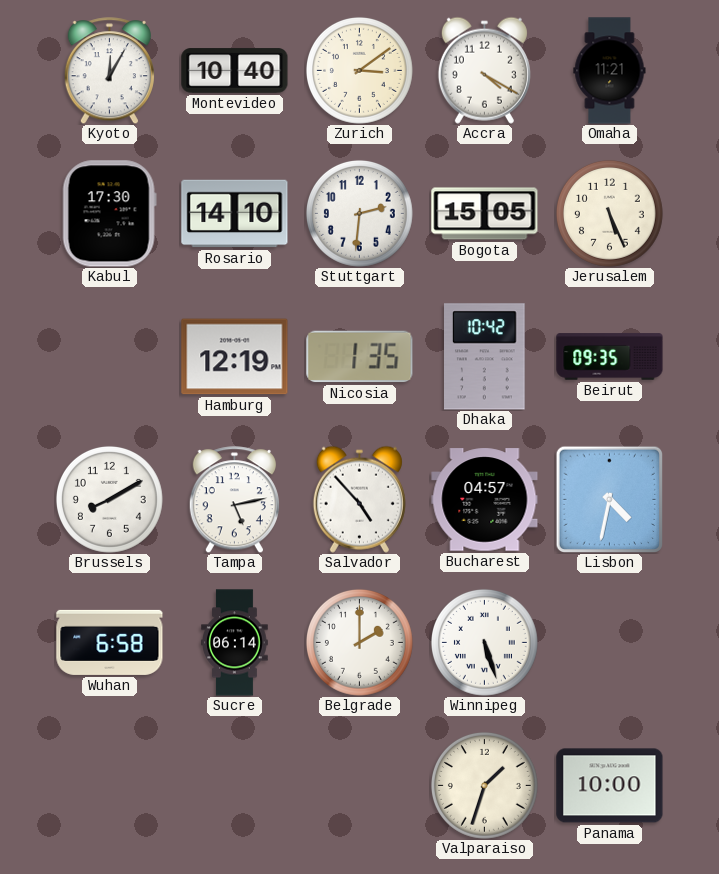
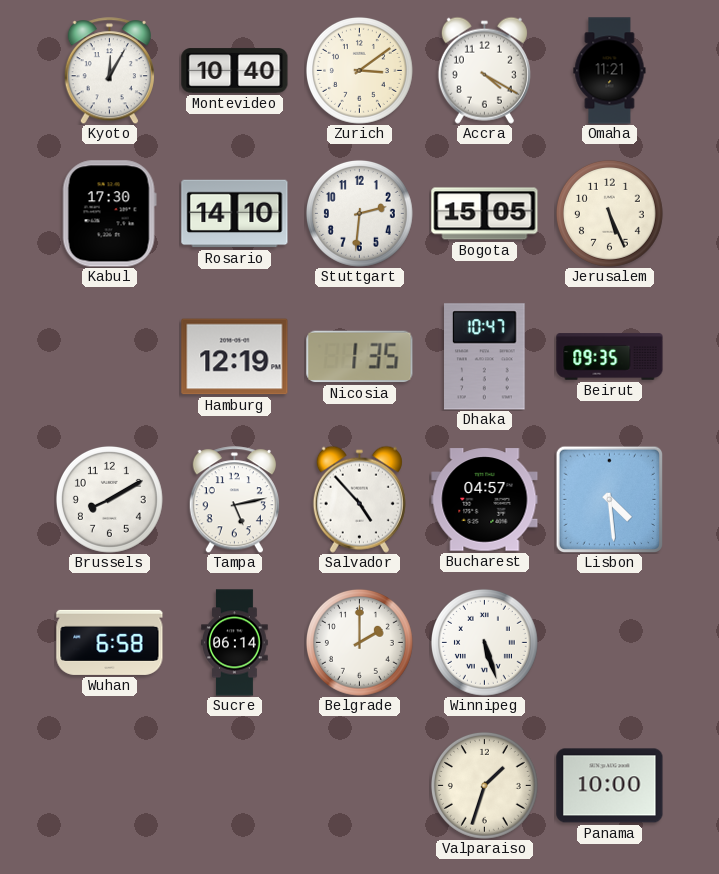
Dhaka: 10:42 -> 10:47
Lisbon: 4:32 -> 4:29
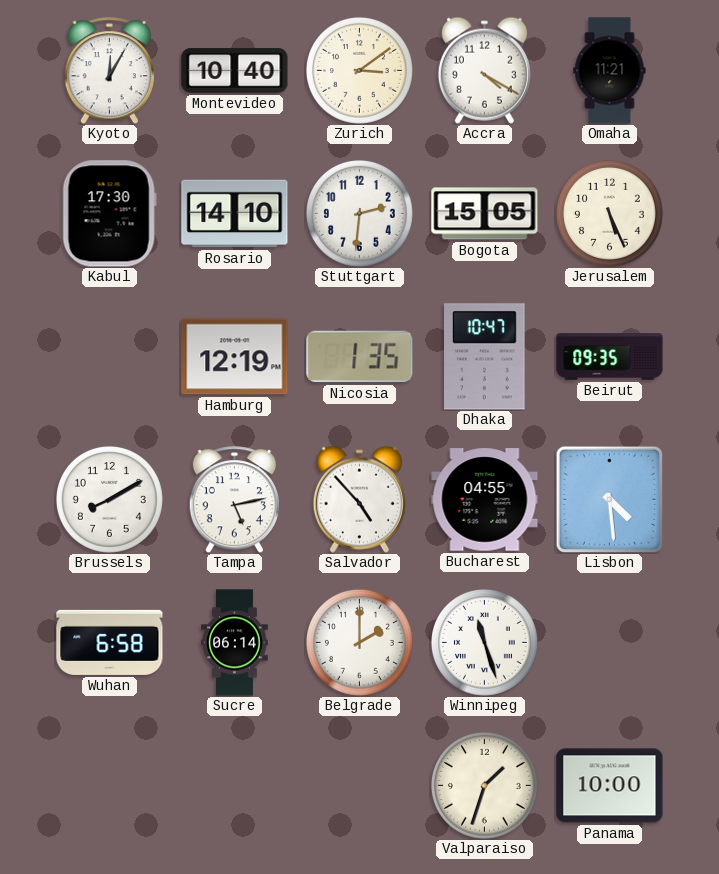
Bucharest: 04:57 -> 04:55
Winnipeg: 5:27 -> 11:27
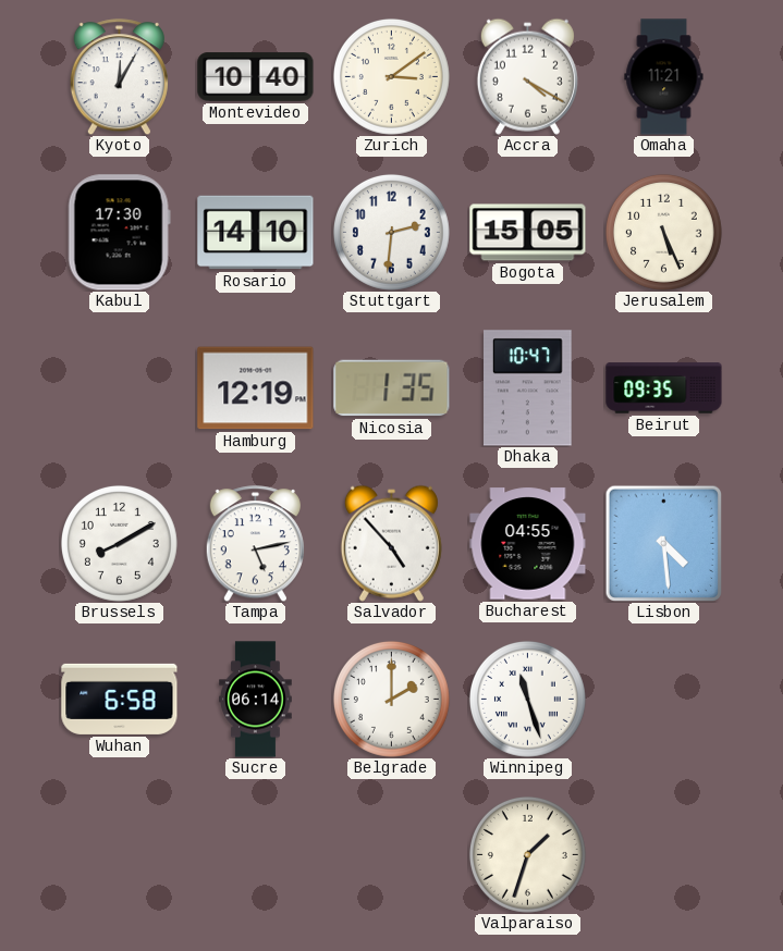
Panama: 10:00 -> none
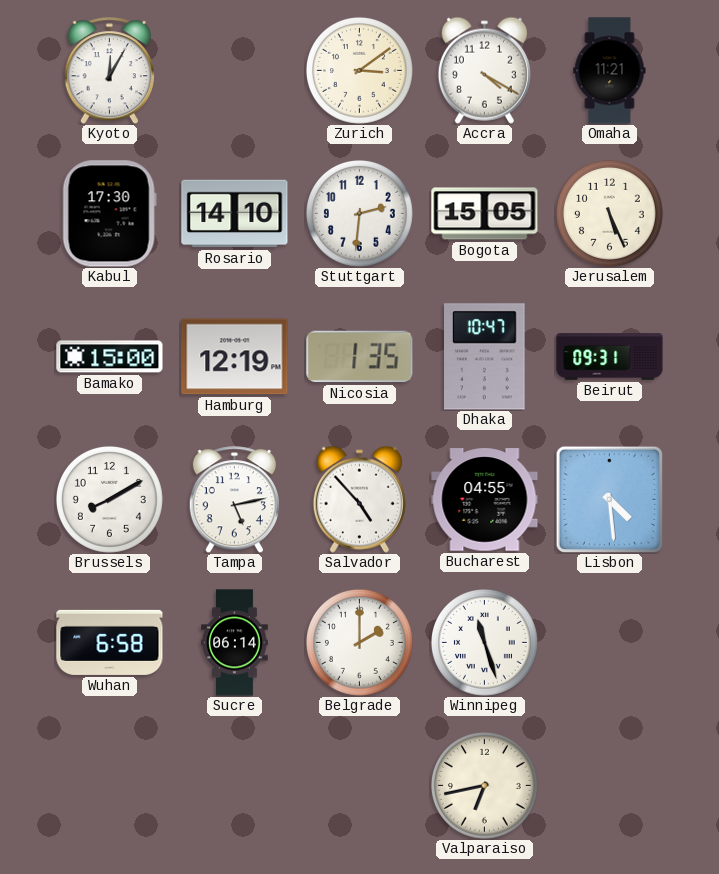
Montevideo: 10:40 -> none
Bamako: none -> 15:00
Beirut: 09:35 -> 09:31
Valparaiso: 1:33 -> 6:43
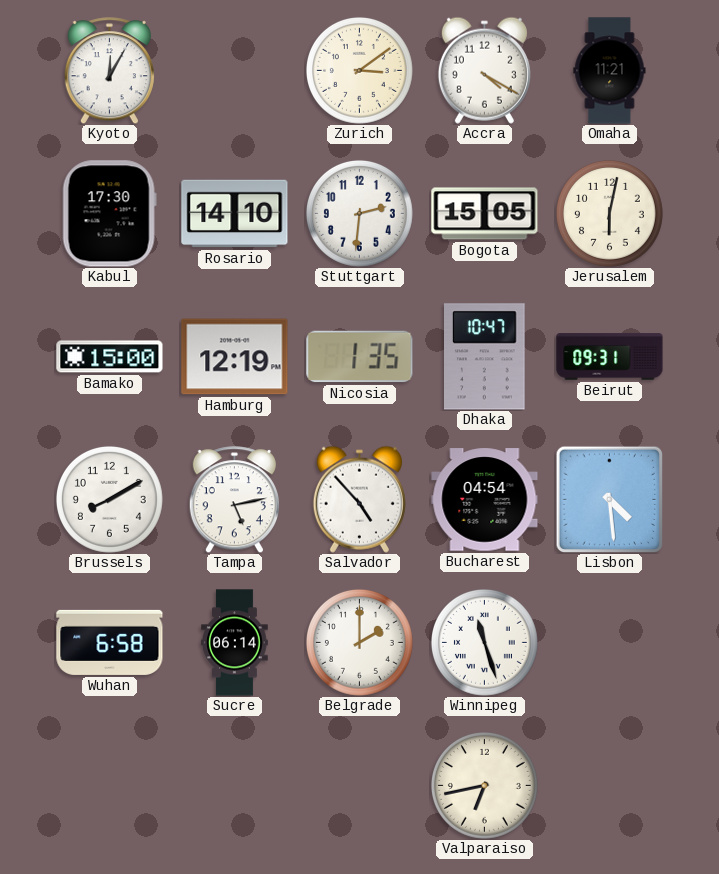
Jerusalem: 5:26 -> 6:02
Bucharest: 04:55 -> 04:54
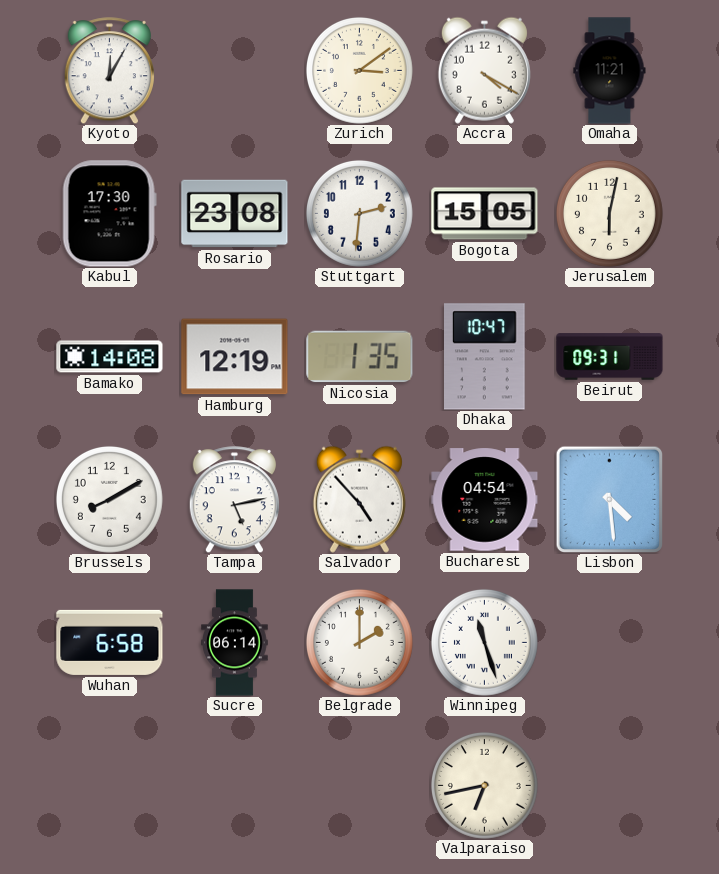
Rosario: 14:10 -> 23:08
Bamako: 15:00 -> 14:08
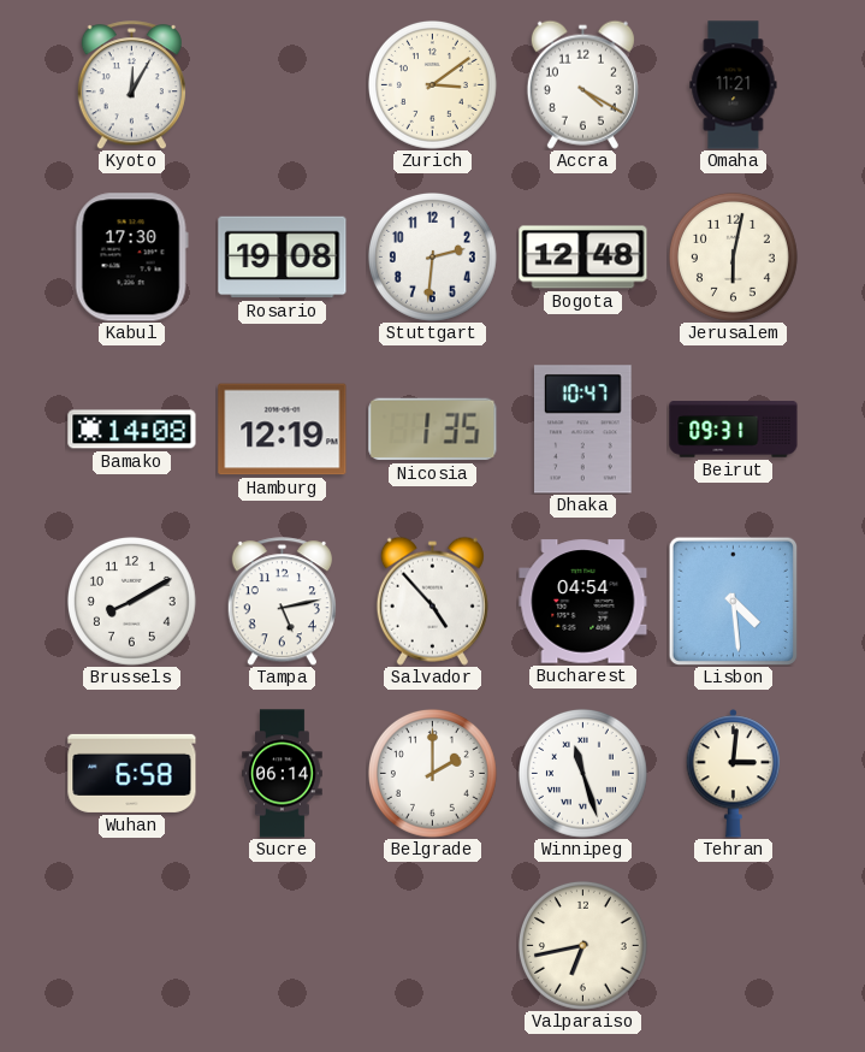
Rosario: 23:08 -> 19:08
Bogota: 15:05 -> 12:48
Tehran: none -> 3:01
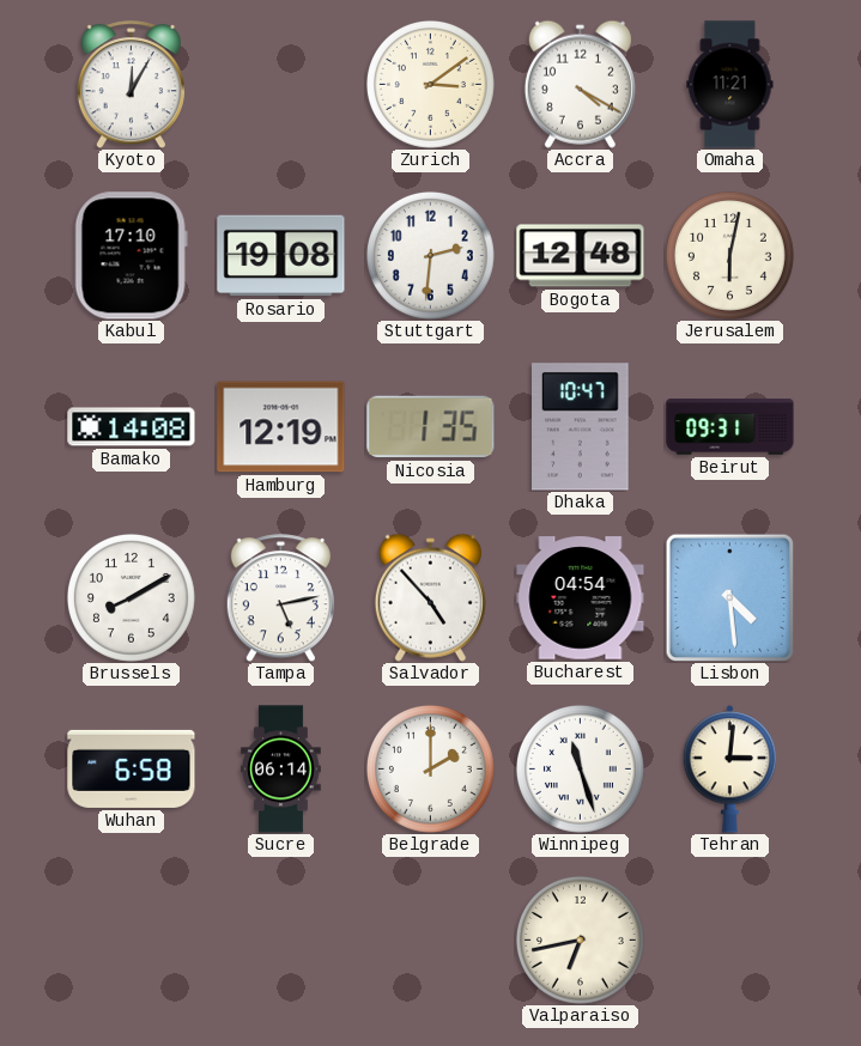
Kabul: 17:30 -> 17:10
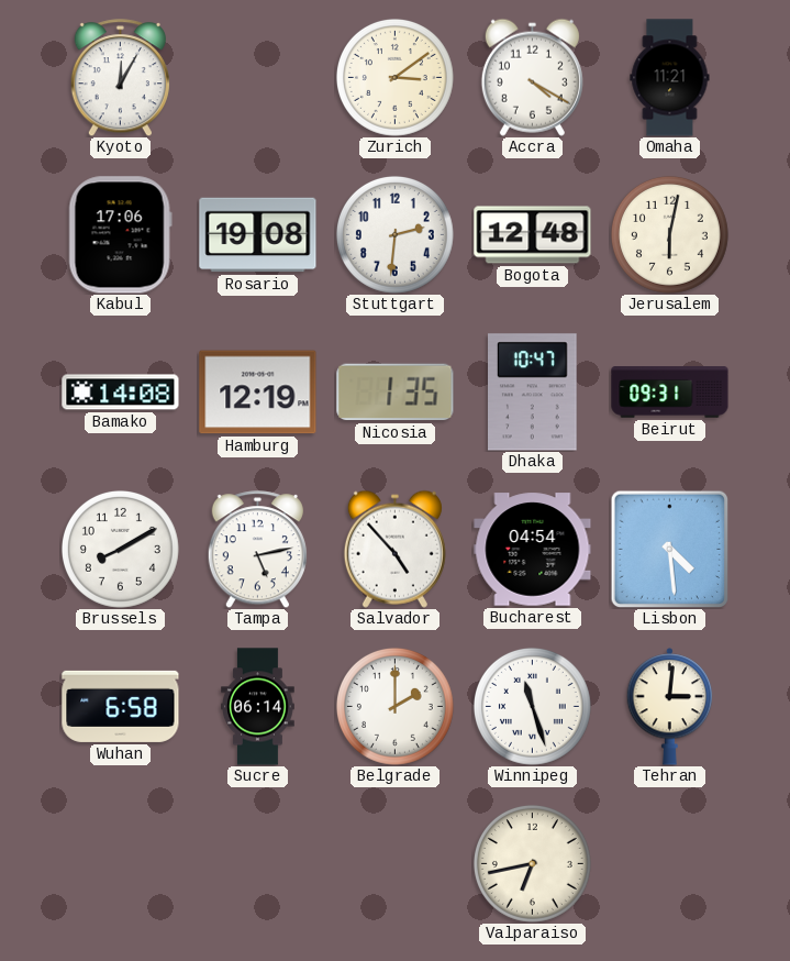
Kabul: 17:10 -> 17:06
